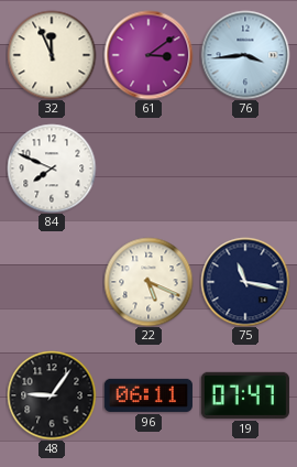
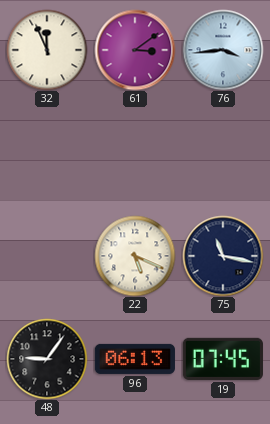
84: 7:49 -> none
96: 06:11 -> 06:13
19: 07:47 -> 07:45
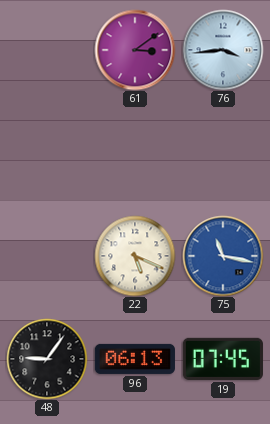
32: 11:56 -> none
75 dial: navy -> blue
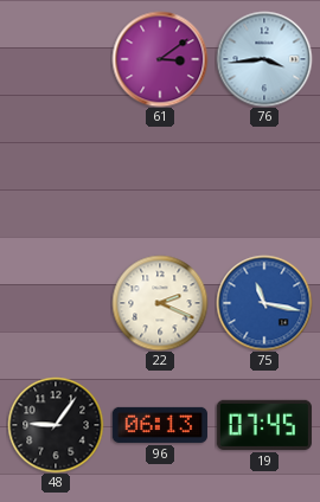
22: 5:19 -> 2:19
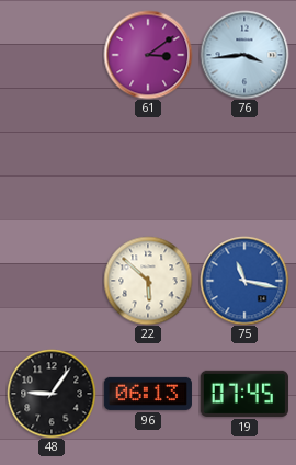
22: 2:19 -> 5:52
